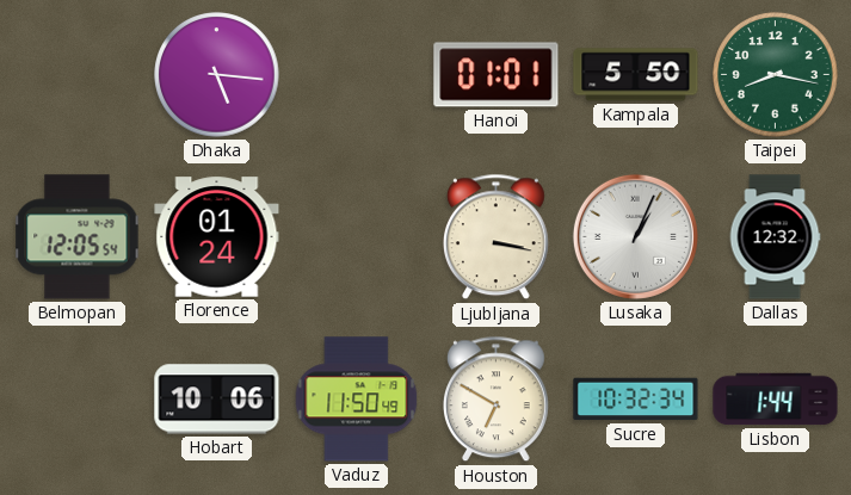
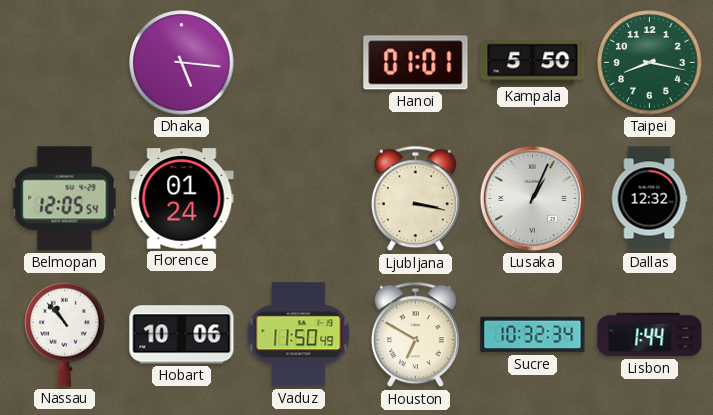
Nassau: none -> 10:53
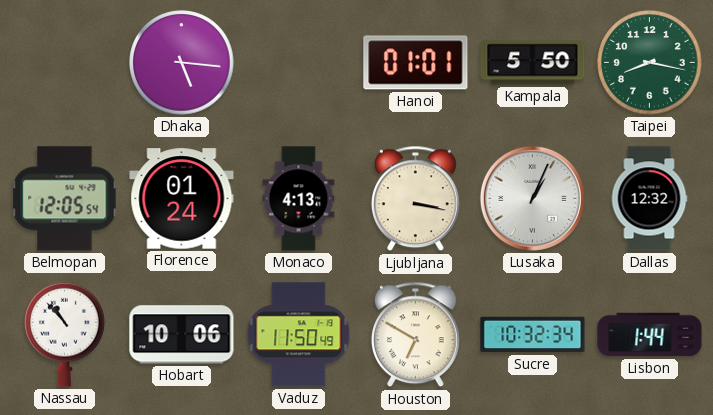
Monaco: none -> 4:13
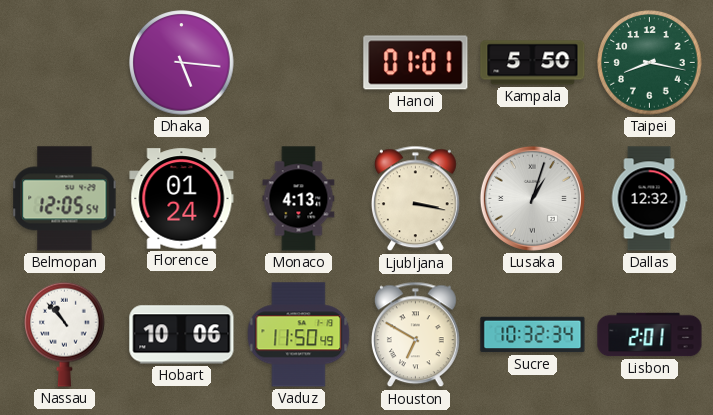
Lusaka: 1:04 -> 1:03
Lisbon: 1:44 -> 2:01
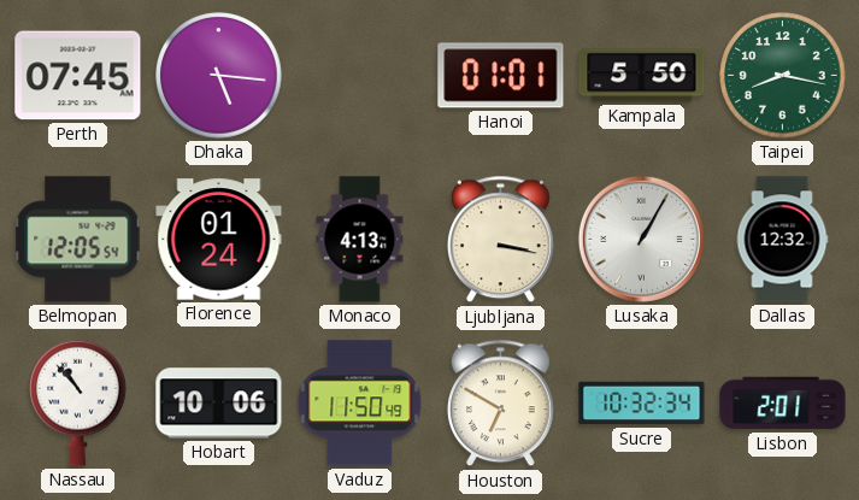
Perth: none -> 07:45
Lusaka: 1:03 -> 1:05
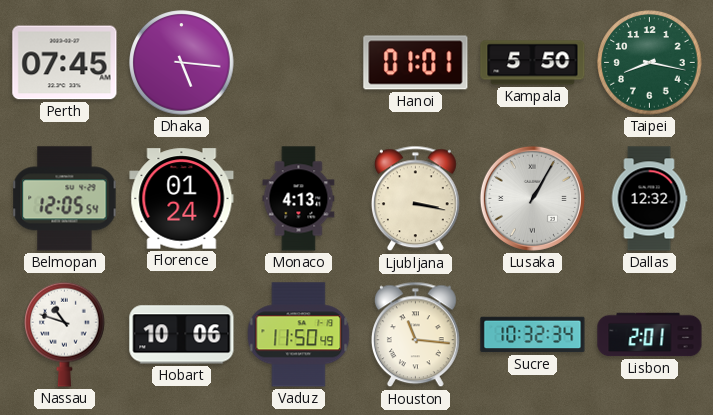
Nassau: 10:53 -> 10:48
Houston: 6:50 -> 11:16
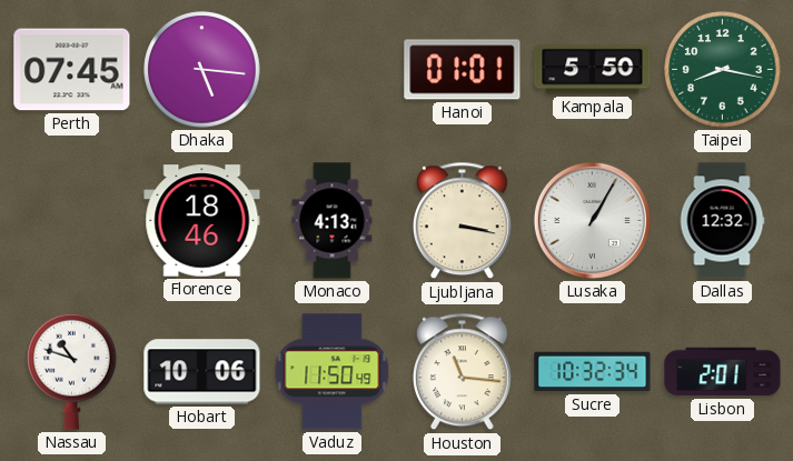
Belmopan: 12:05 -> none
Florence: 01:24 -> 18:46
